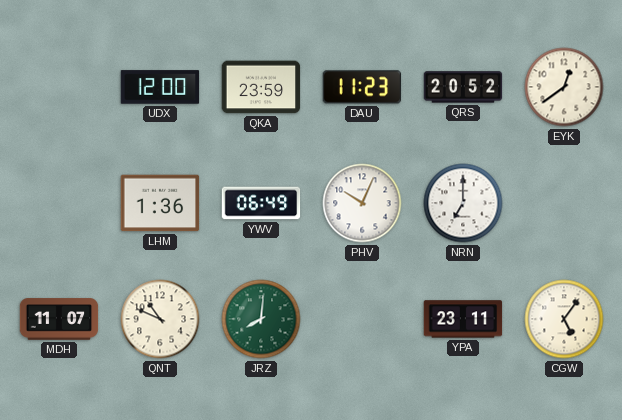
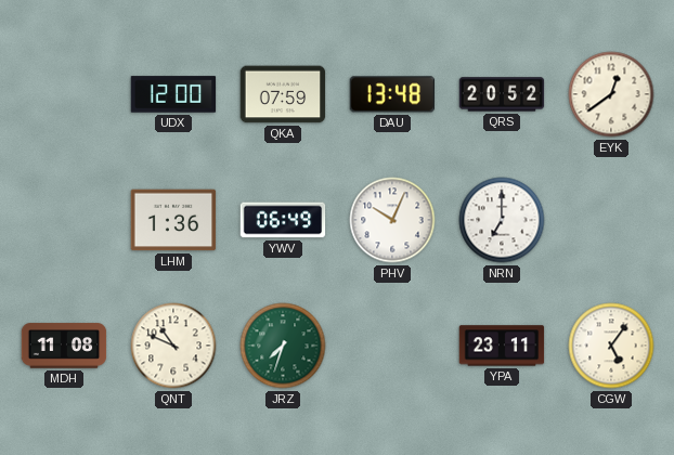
QKA: 23:59 -> 07:59
DAU: 11:23 -> 13:48
MDH: 11:07 -> 11:08
JRZ: 8:01 -> 7:33
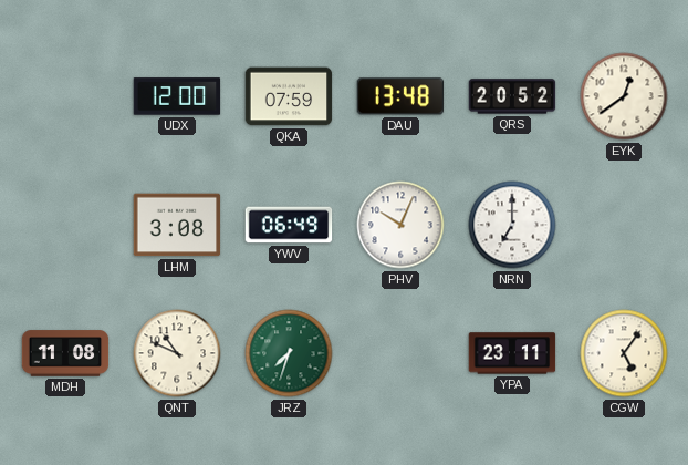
LHM: 1:36 -> 3:08
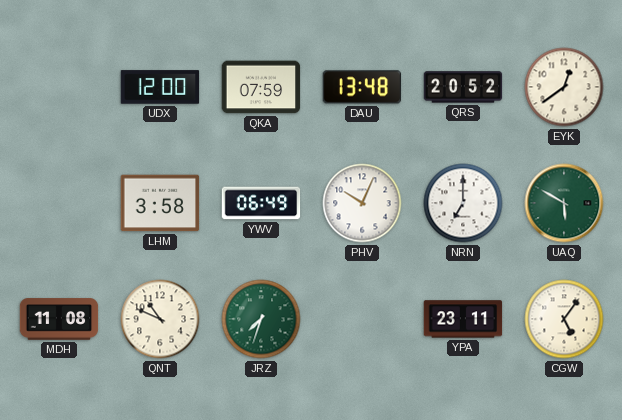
LHM: 3:08 -> 3:58
UAQ: none -> 5:50
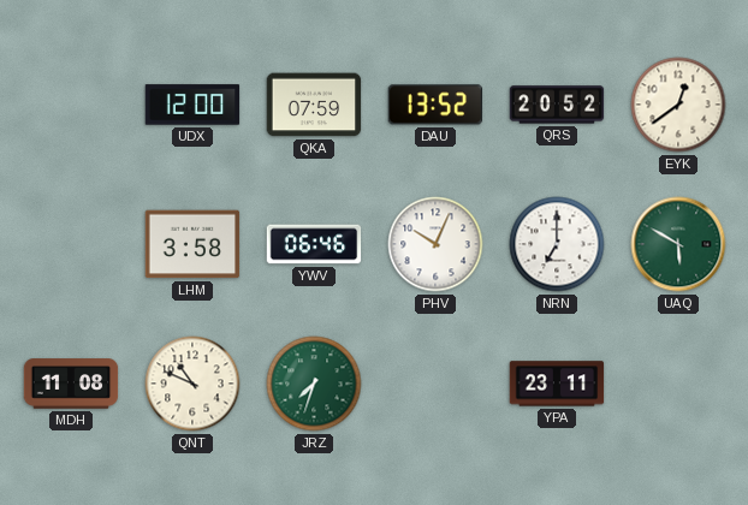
DAU: 13:48 -> 13:52
YWV: 06:49 -> 06:46
CGW: 5:06 -> none
